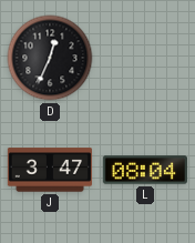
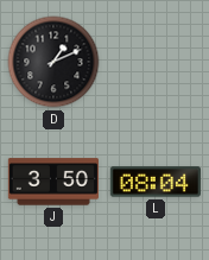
D: 12:34 -> 1:11
J: 3:47 -> 3:50
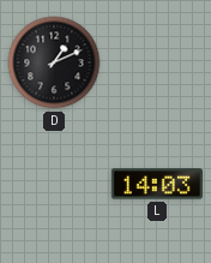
J: 3:50 -> none
L: 08:04 -> 14:03
